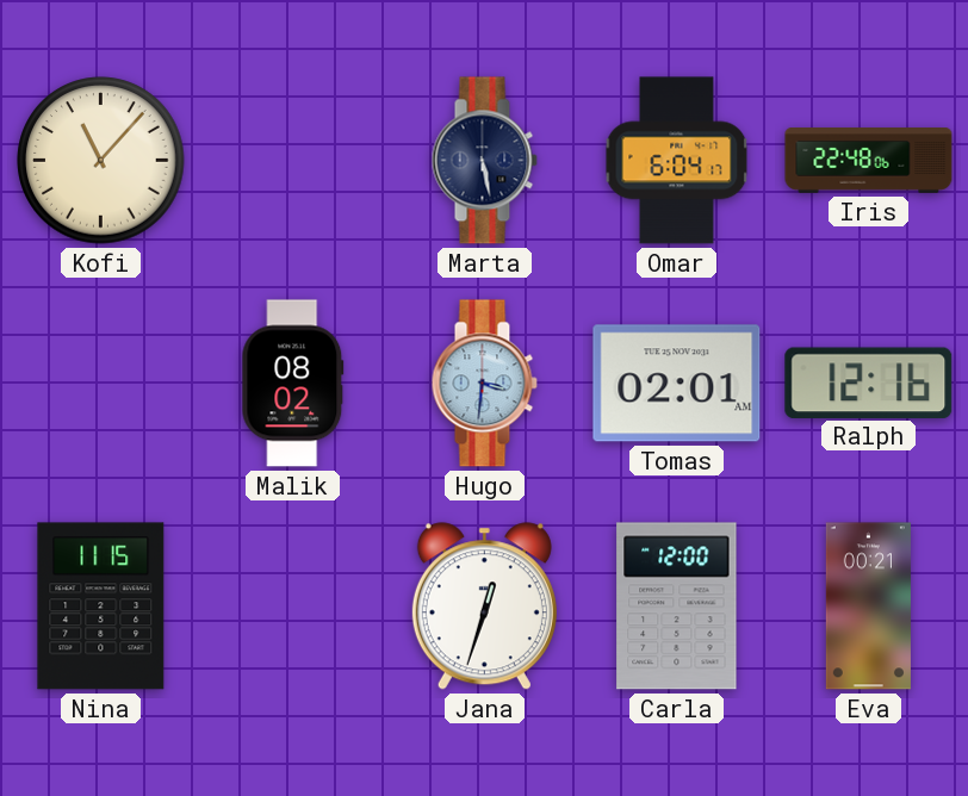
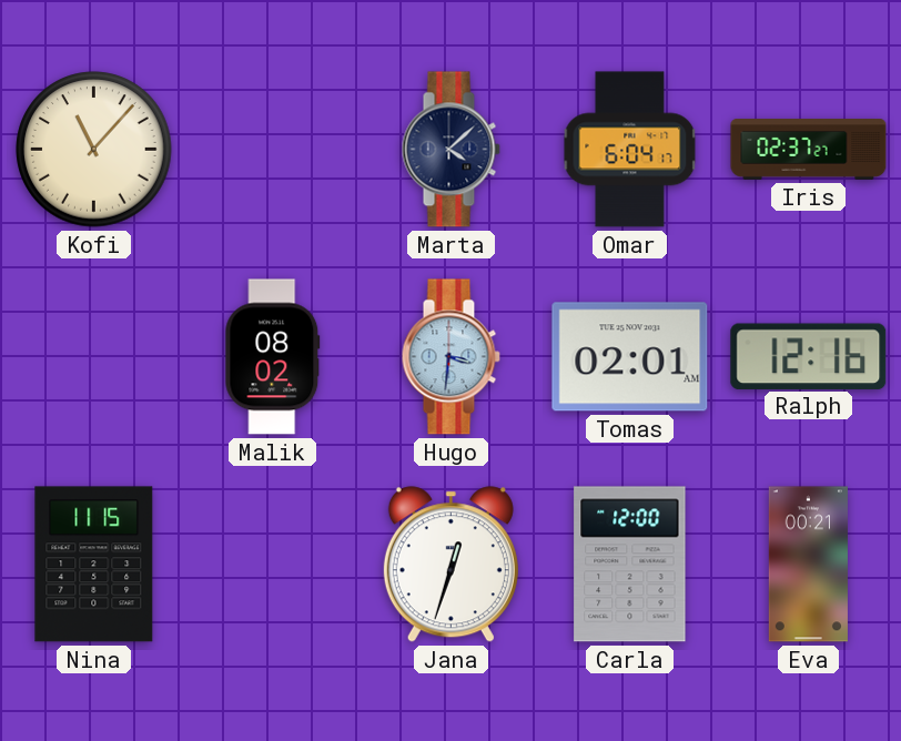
Marta: 5:28 -> 4:08
Iris: 22:48 -> 02:37
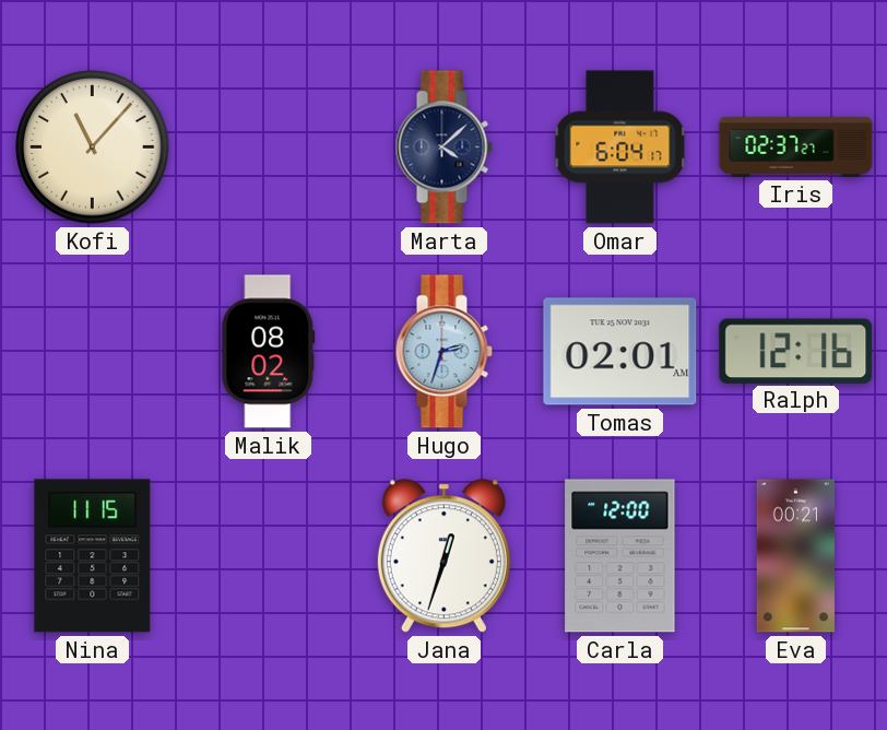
Hugo: 3:31 -> 2:33
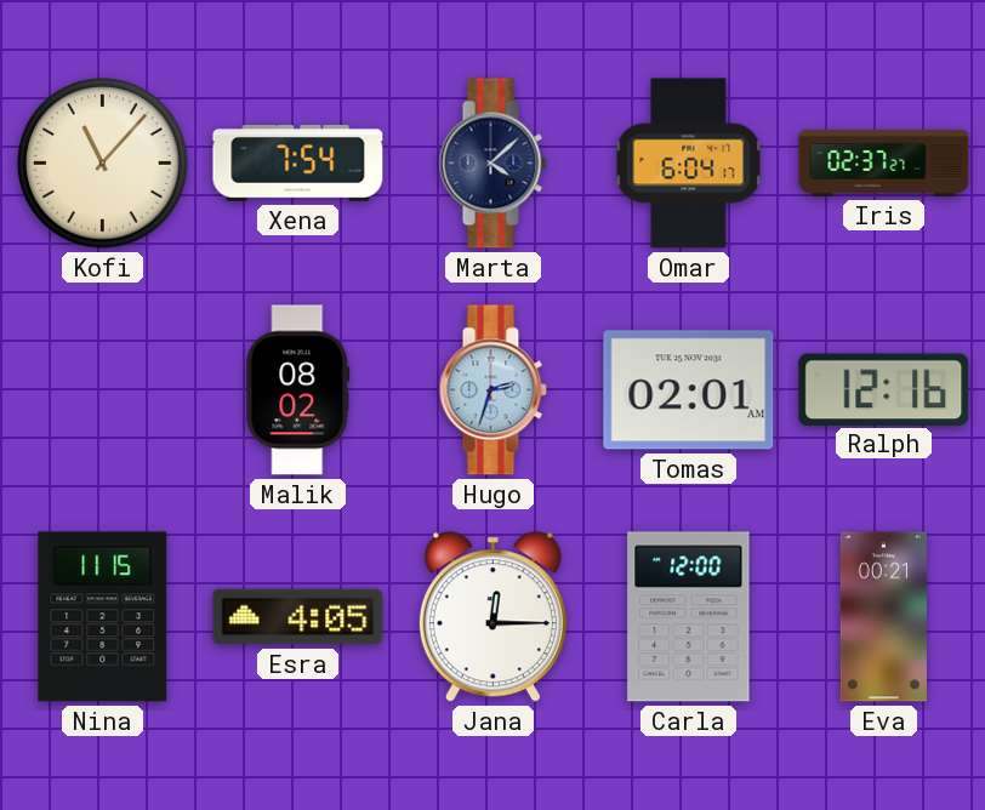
Xena: none -> 7:54
Esra: none -> 4:05
Jana: 12:33 -> 12:15
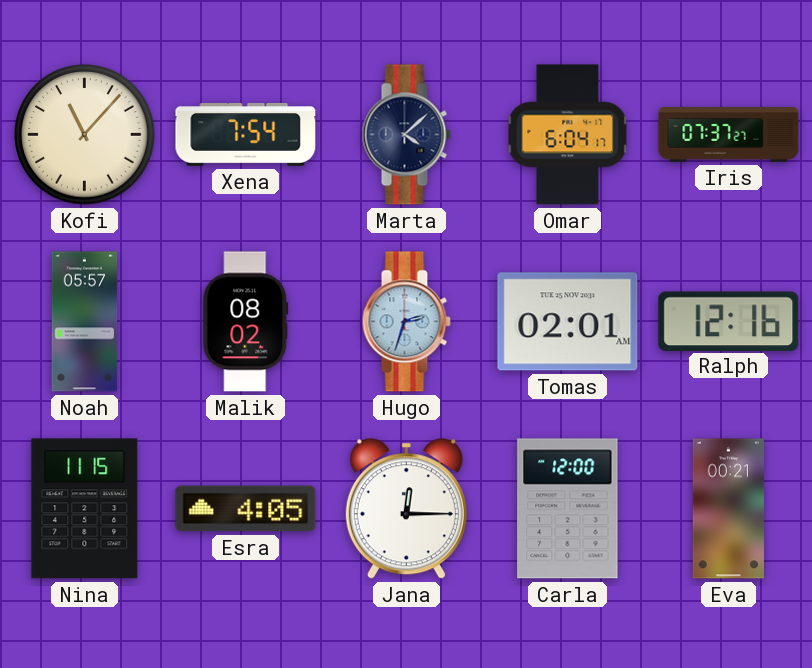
Iris: 02:37 -> 07:37
Noah: none -> 05:57
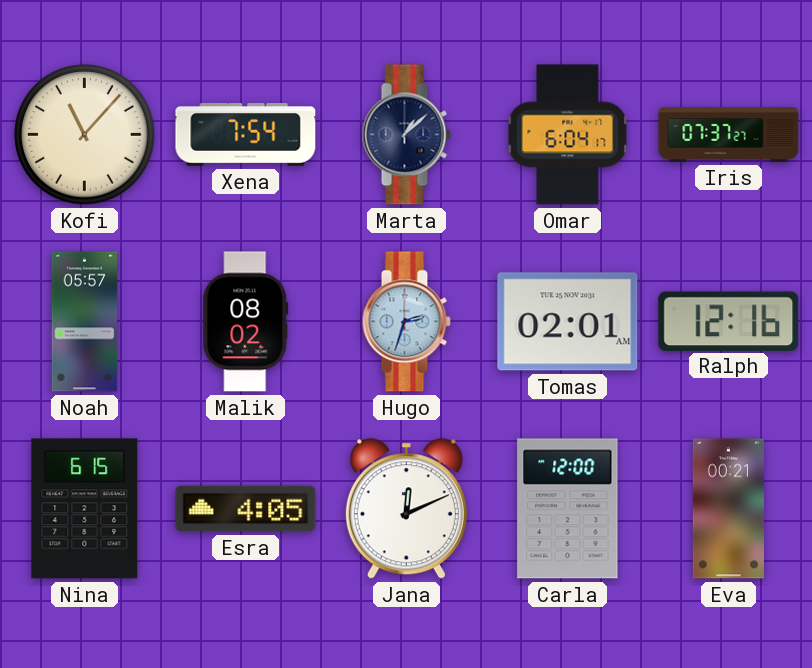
Marta: 4:08 -> 1:08
Nina: 11:15 -> 6:15
Jana: 12:15 -> 12:11
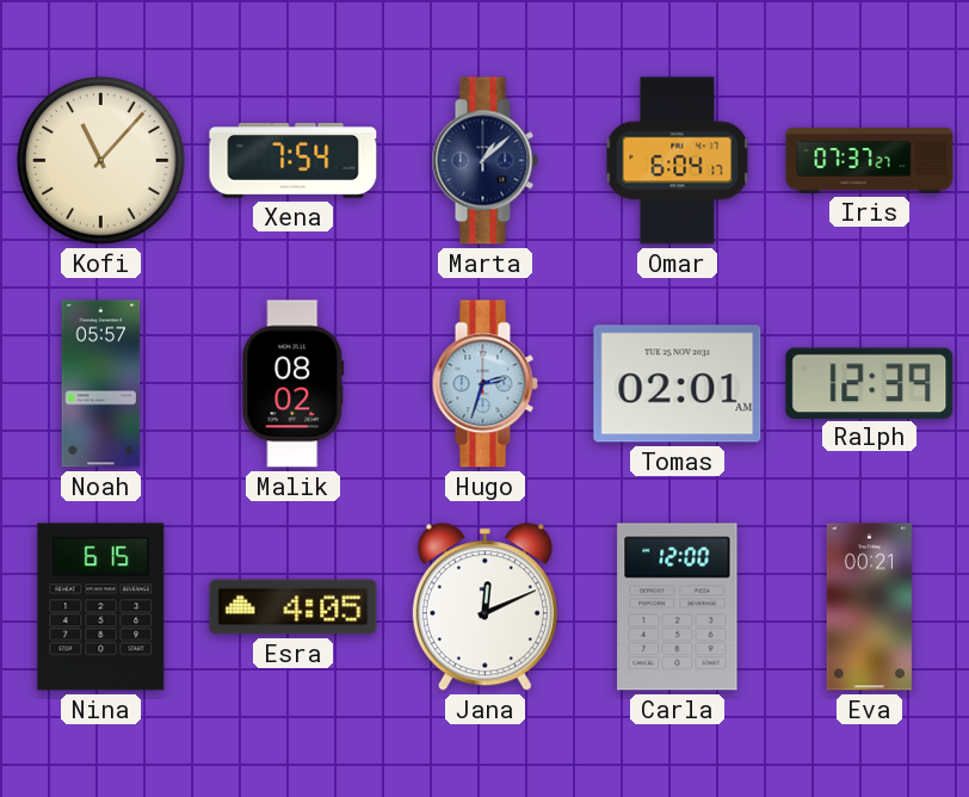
Ralph: 12:16 -> 12:39
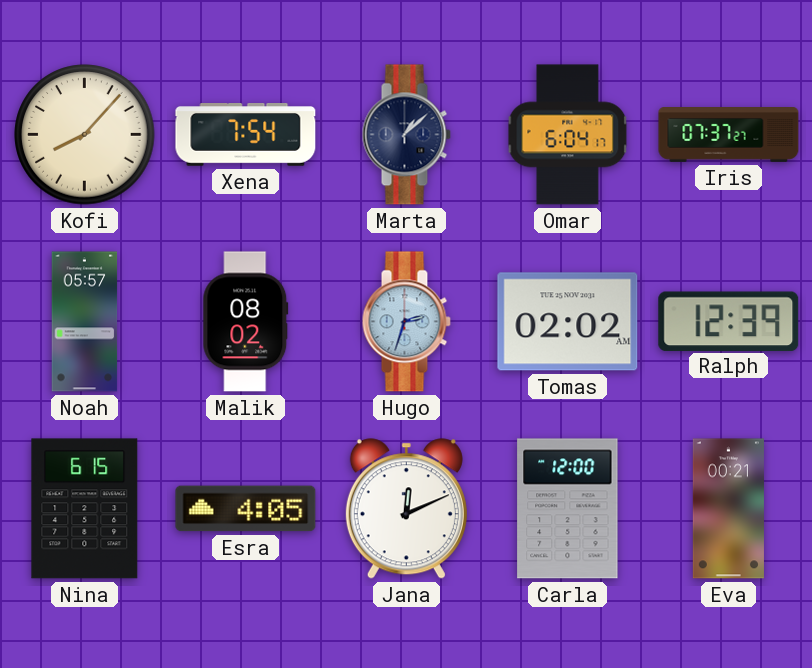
Kofi: 11:07 -> 8:07
Tomas: 02:01 -> 02:02
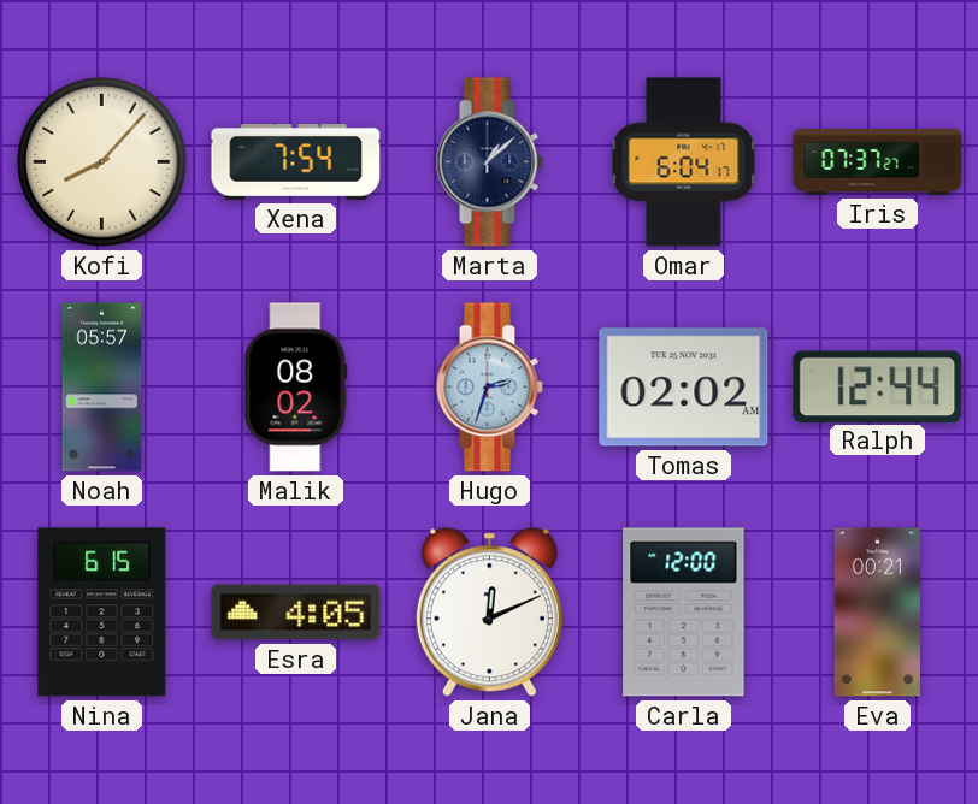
Ralph: 12:39 -> 12:44
